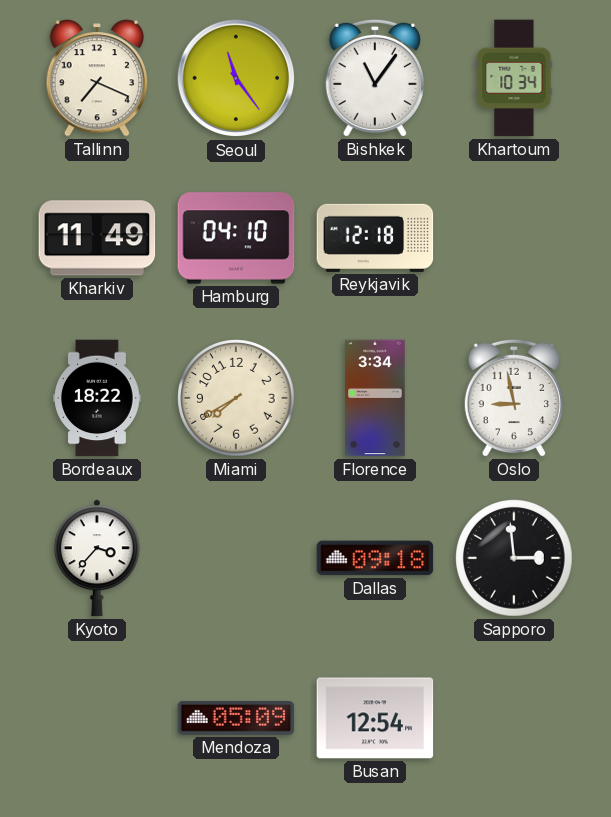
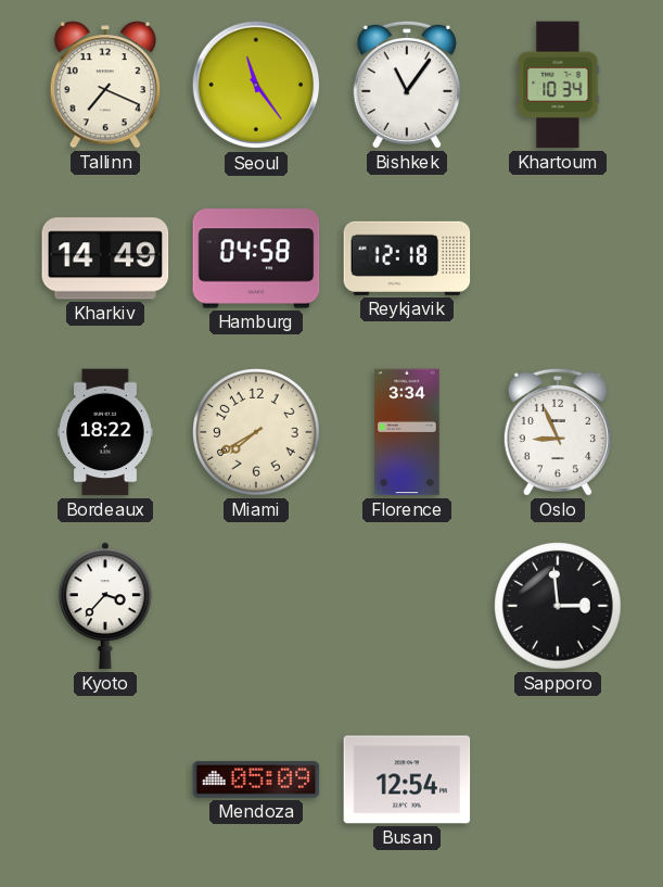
Kharkiv: 11:49 -> 14:49
Hamburg: 04:10 -> 04:58
Oslo: 8:58 -> 8:56
Dallas: 09:18 -> none
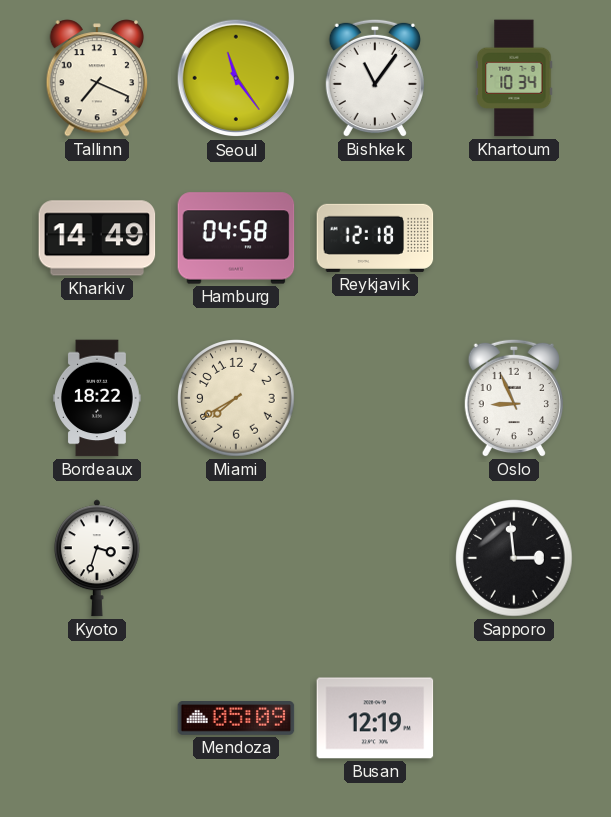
Florence: 3:34 -> none
Kyoto: 3:37 -> 3:33
Busan: 12:54 -> 12:19
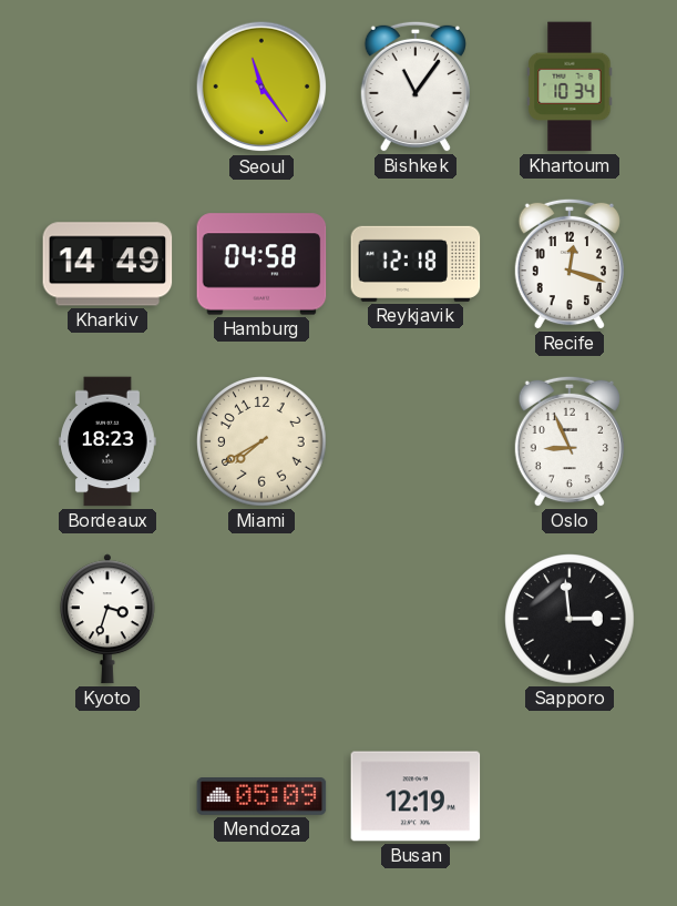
Tallinn: 7:19 -> none
Recife: none -> 12:18
Bordeaux: 18:22 -> 18:23
